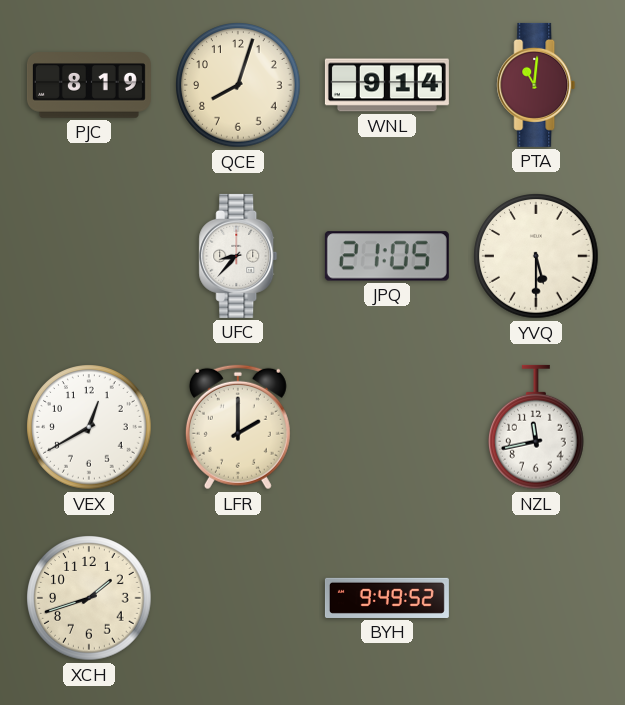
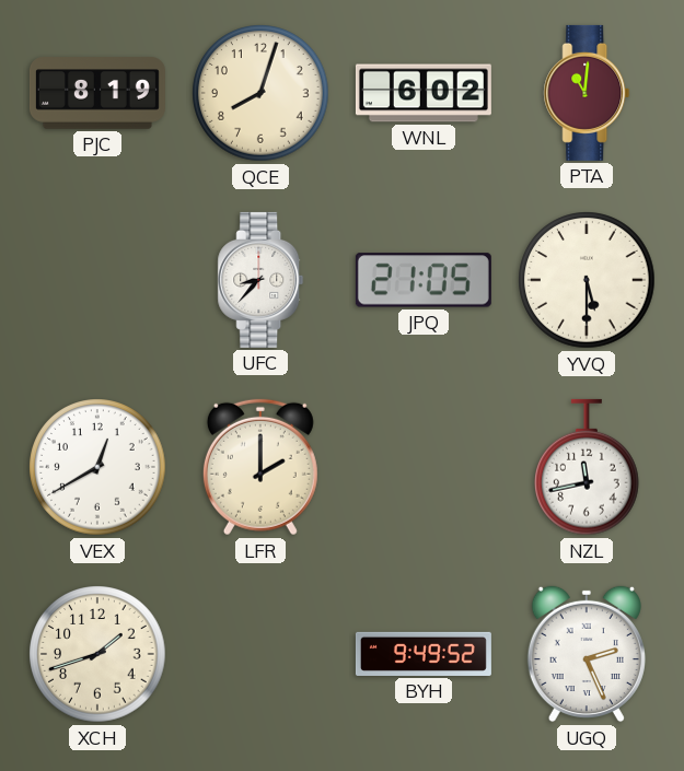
WNL: 9:14 -> 6:02
UGQ: none -> 2:26
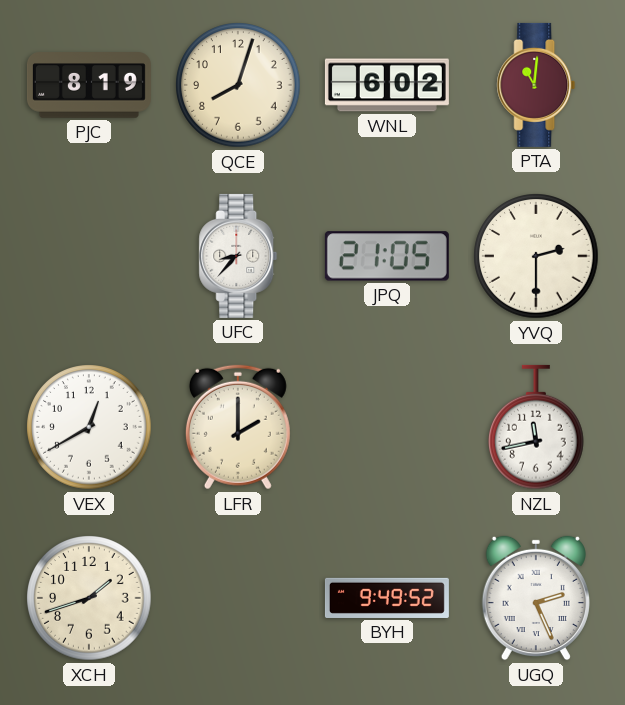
YVQ: 5:30 -> 2:30
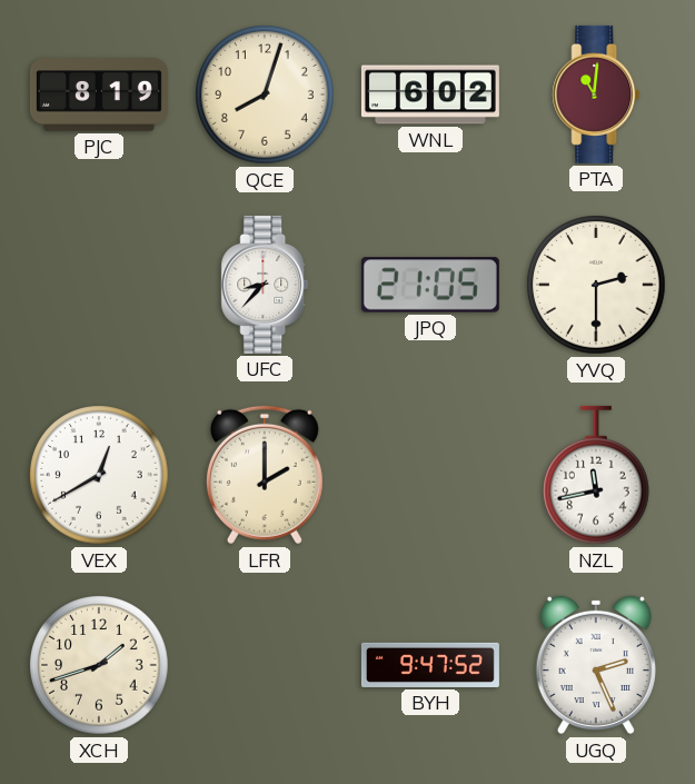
BYH: 9:49 -> 9:47
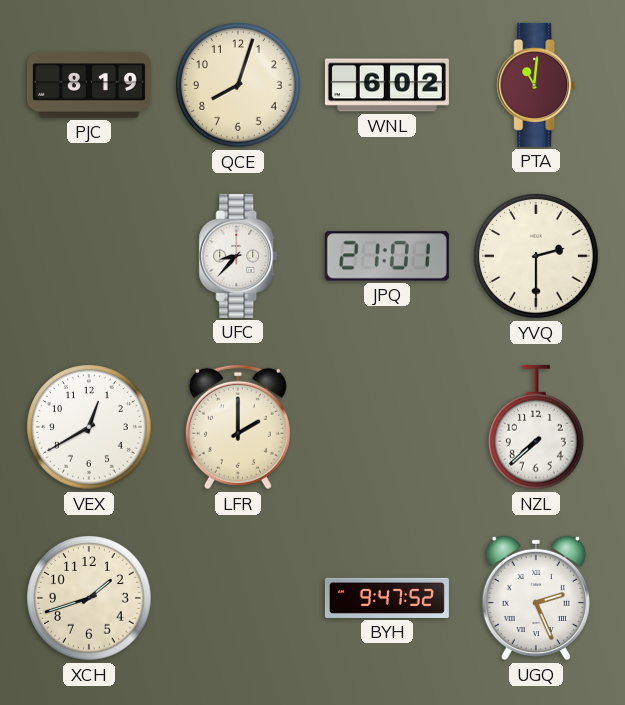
JPQ: 21:05 -> 21:01
NZL: 11:43 -> 7:38
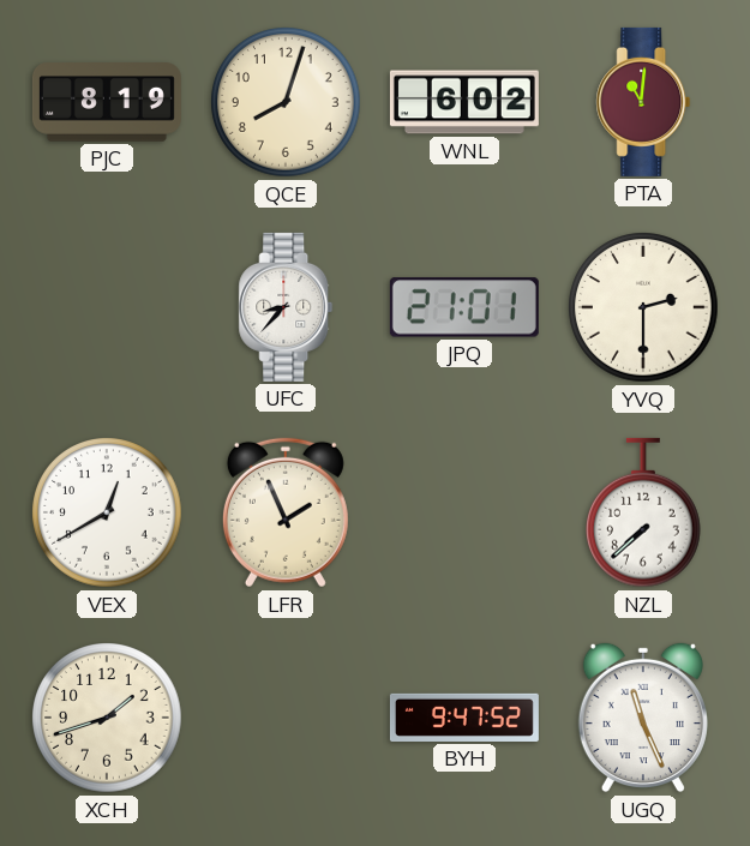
LFR: 2:00 -> 1:56
UGQ: 2:26 -> 11:26
